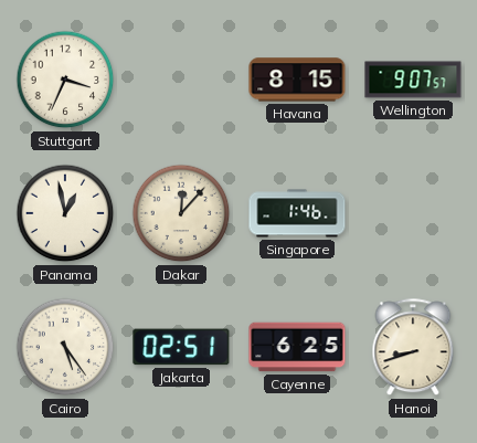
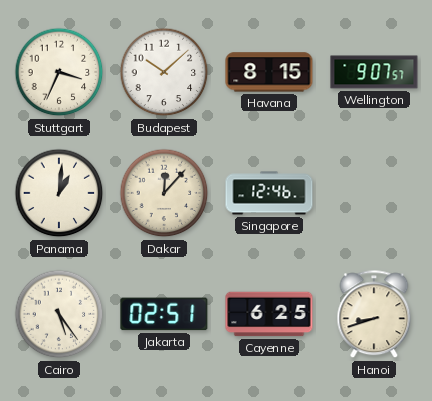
Budapest: none -> 10:08
Panama: 12:58 -> 1:01
Singapore: 1:46 -> 12:46
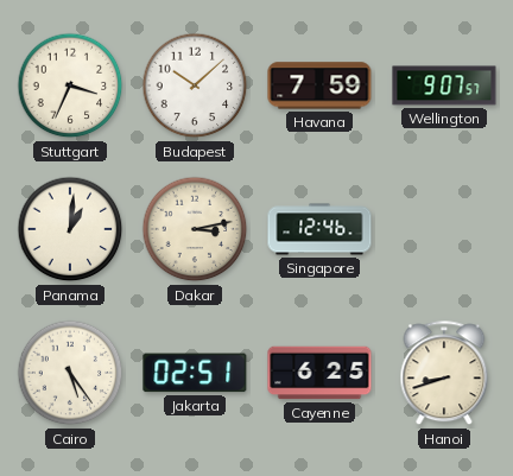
Havana: 8:15 -> 7:59
Dakar: 12:07 -> 3:13
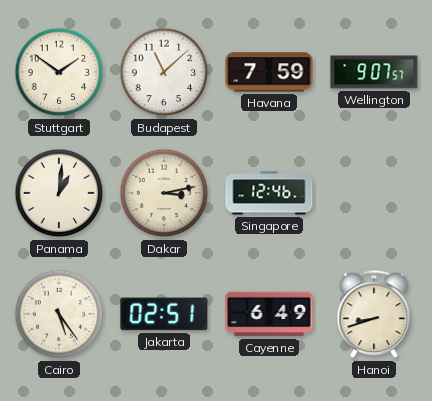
Stuttgart: 3:34 -> 1:51
Budapest: 10:08 -> 11:08
Cayenne: 6:25 -> 6:49
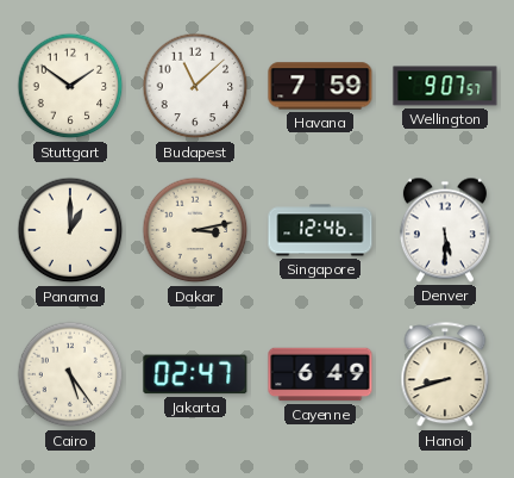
Panama: 1:01 -> 1:00
Denver: none -> 5:30
Jakarta: 02:51 -> 02:47
